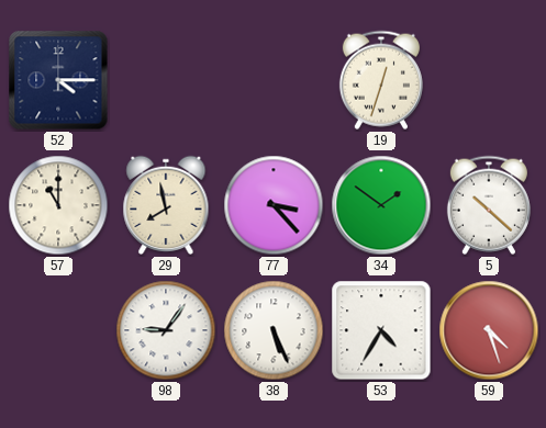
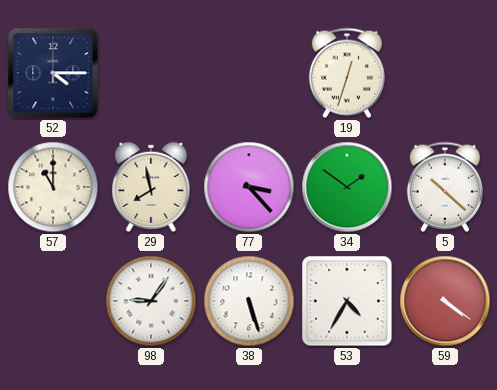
38: 5:26 -> 5:27
59: 4:27 -> 4:21
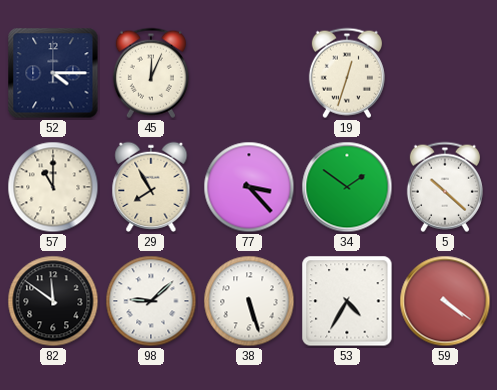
45: none -> 12:04
29: 7:58 -> 7:55
82: none -> 11:51
98: 9:06 -> 9:08
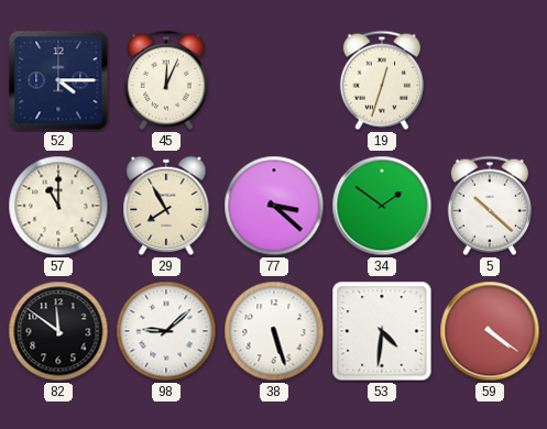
77: 3:23 -> 3:22
53: 4:35 -> 4:31
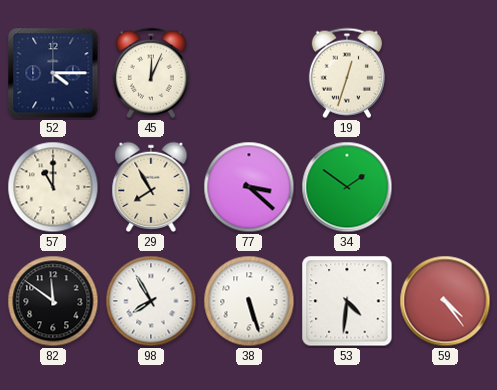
5: 10:22 -> none
98: 9:08 -> 7:55
59: 4:21 -> 4:24
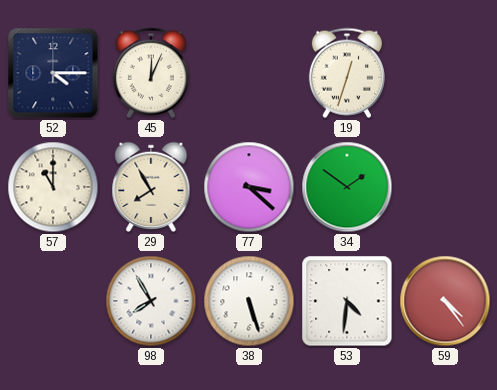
82: 11:51 -> none
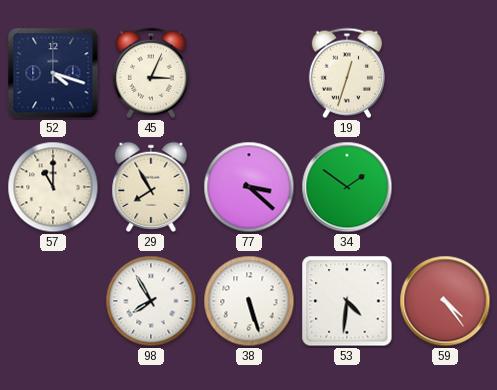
52: 4:15 -> 4:18
45: 12:04 -> 3:04
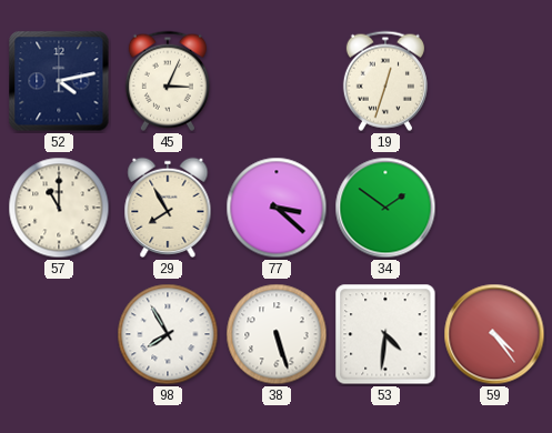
52: 4:18 -> 4:13
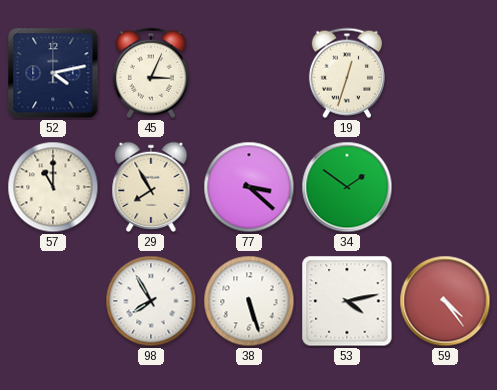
53: 4:31 -> 4:13
